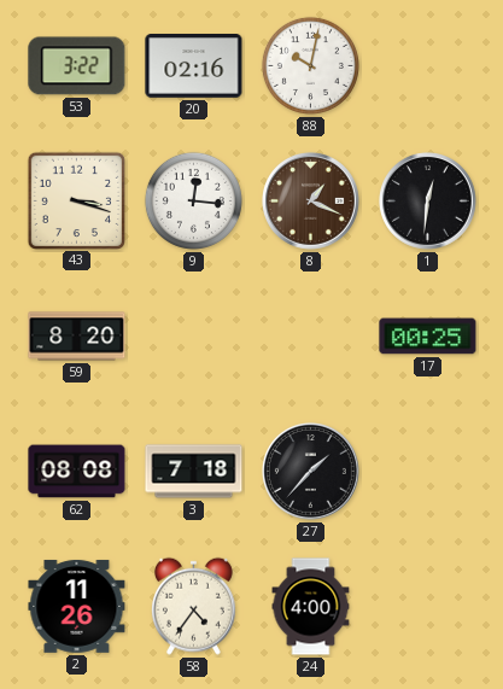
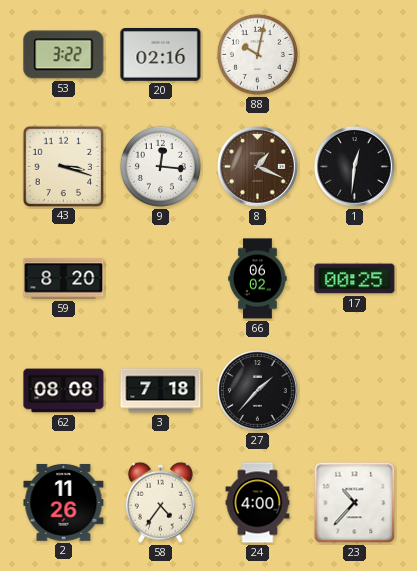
66: none -> 06:02
23: none -> 10:37
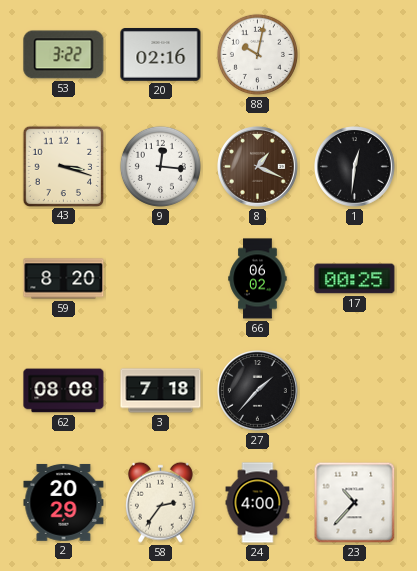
2: 11:26 -> 20:29
58: 4:36 -> 2:36
